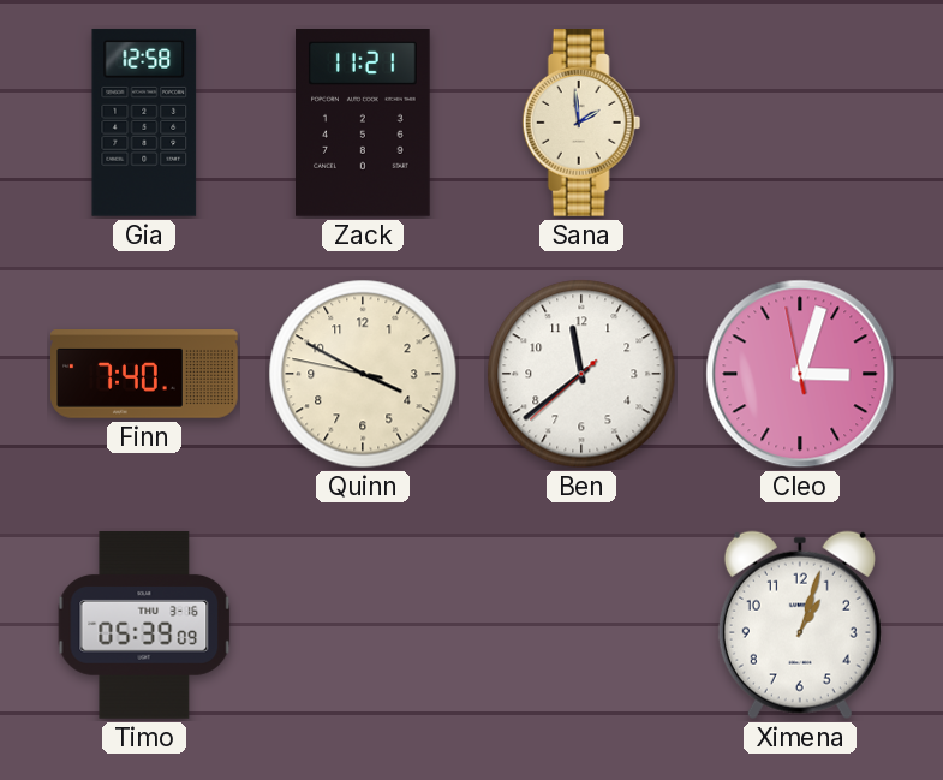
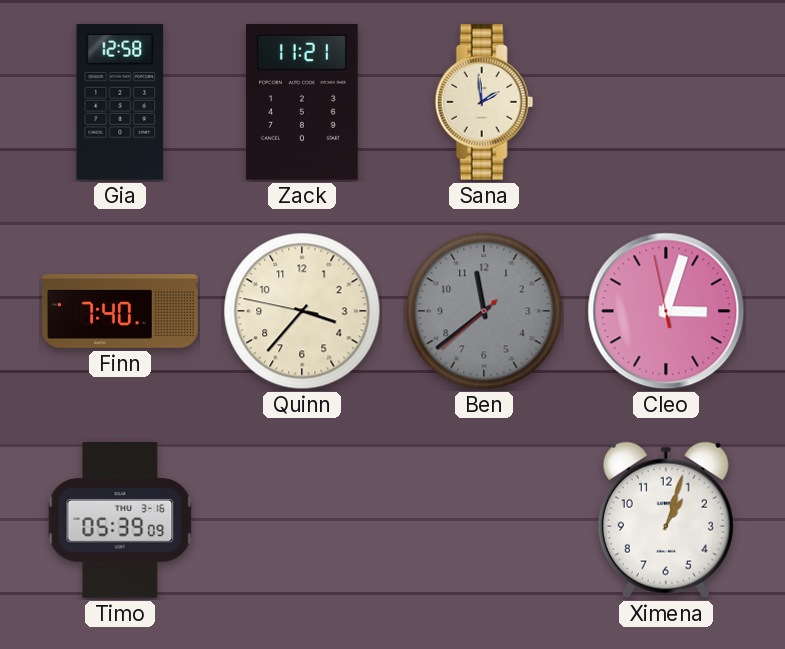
Quinn: 3:49 -> 3:36
Ben dial: white -> grey
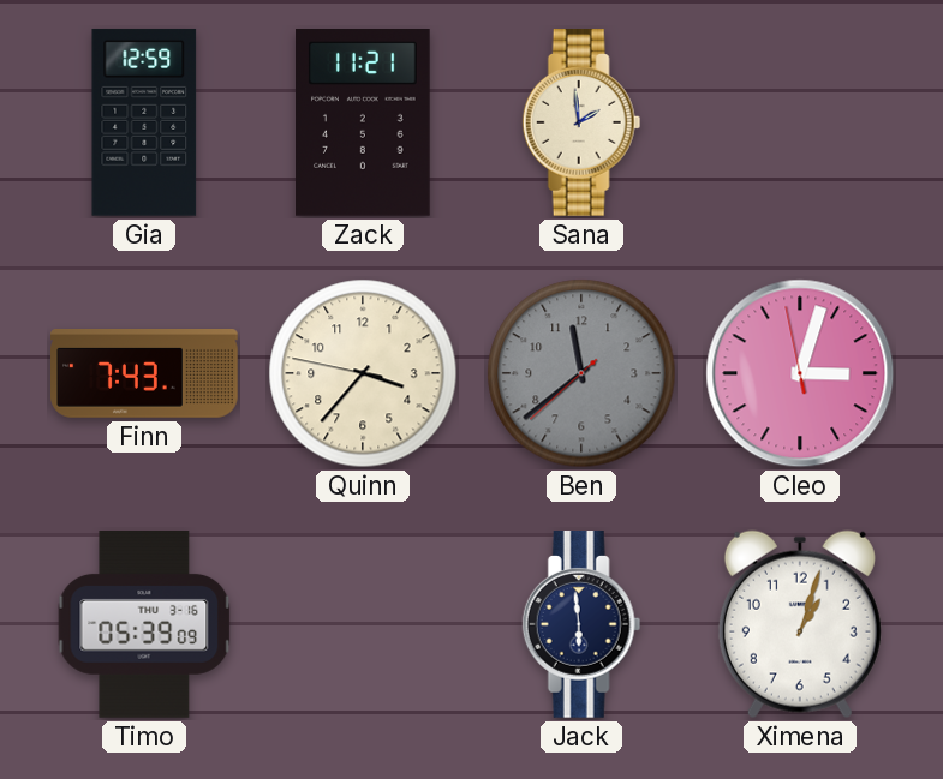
Gia: 12:58 -> 12:59
Finn: 7:40 -> 7:43
Jack: none -> 5:59
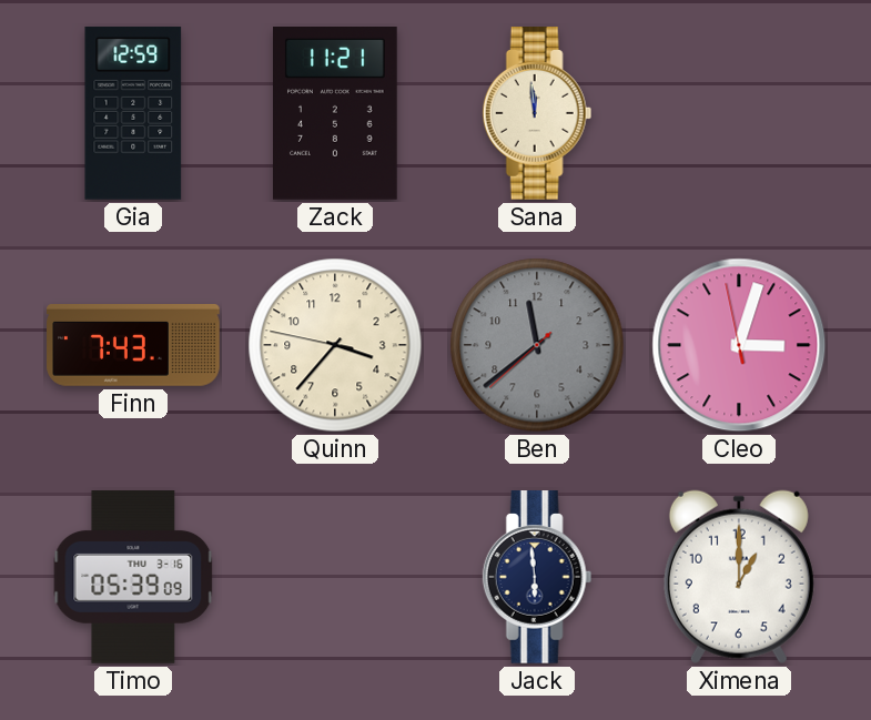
Sana: 1:59 -> 11:59
Ximena: 1:03 -> 1:00
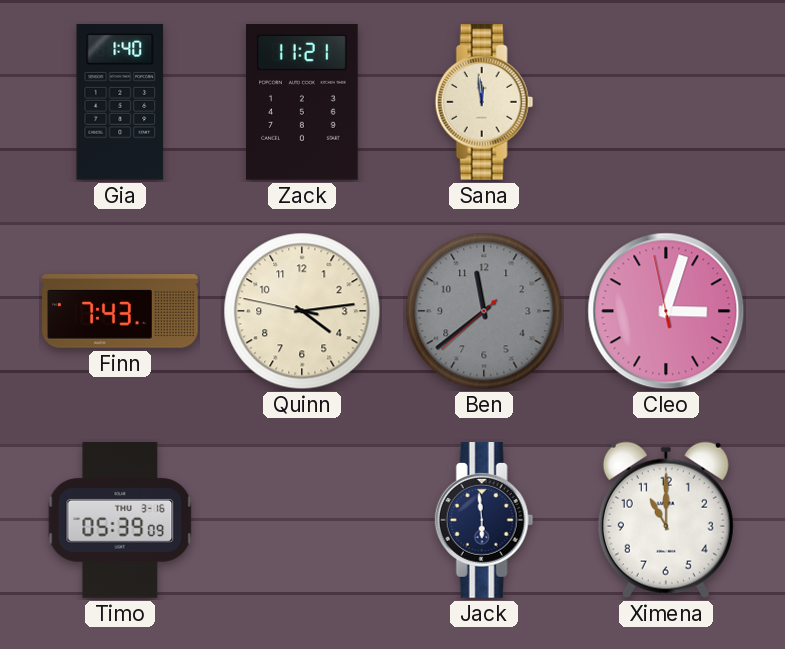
Gia: 12:59 -> 1:40
Quinn: 3:36 -> 4:13
Ximena: 1:00 -> 11:00
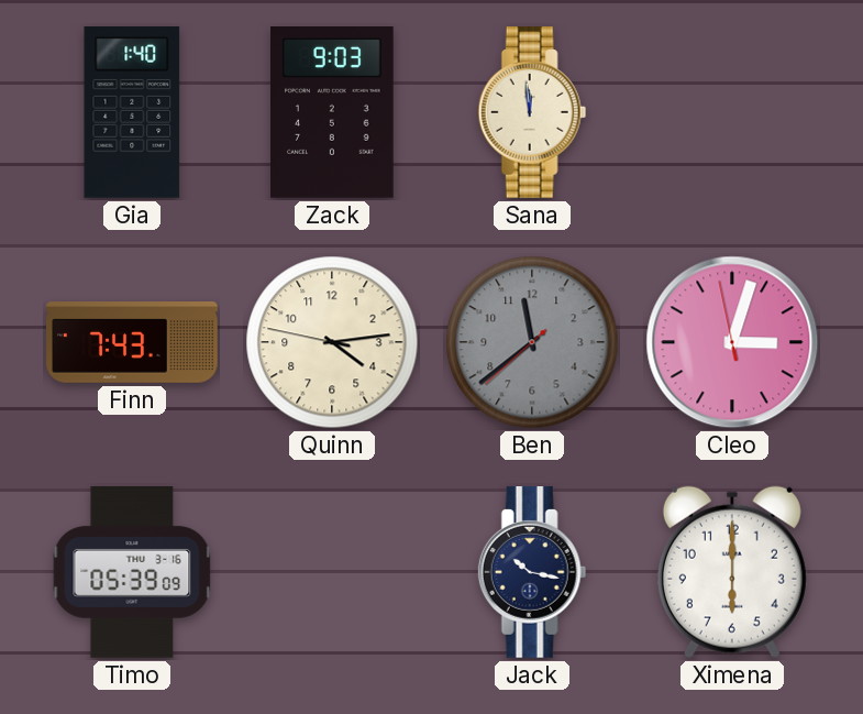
Zack: 11:21 -> 9:03
Jack: 5:59 -> 10:17
Ximena: 11:00 -> 6:00
